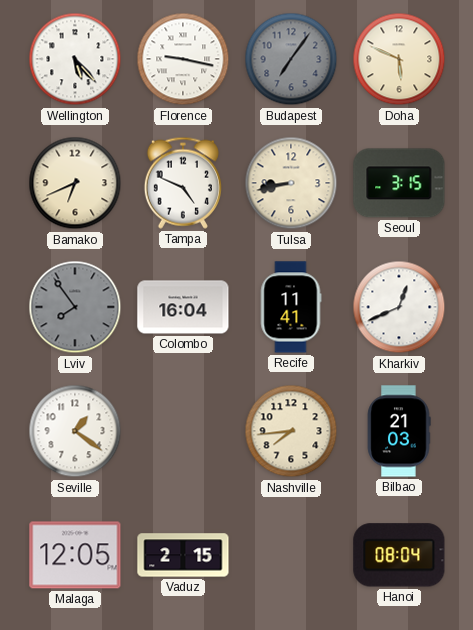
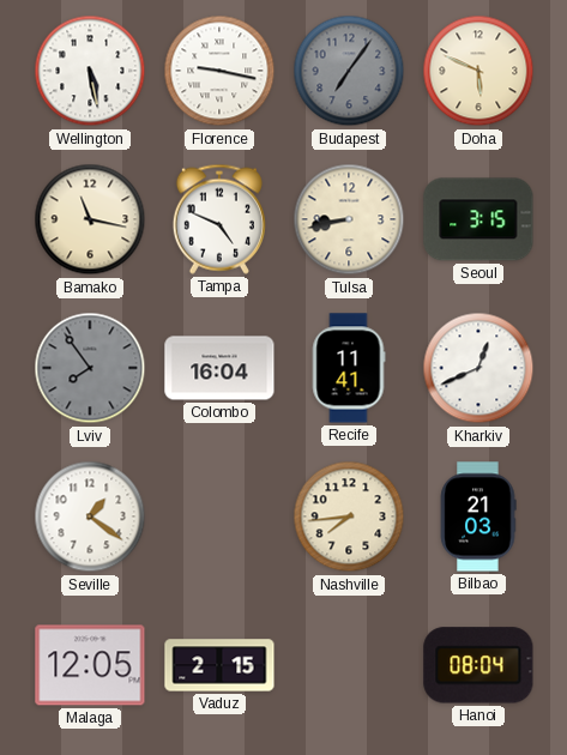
Wellington: 5:23 -> 5:28
Bamako: 6:41 -> 11:17
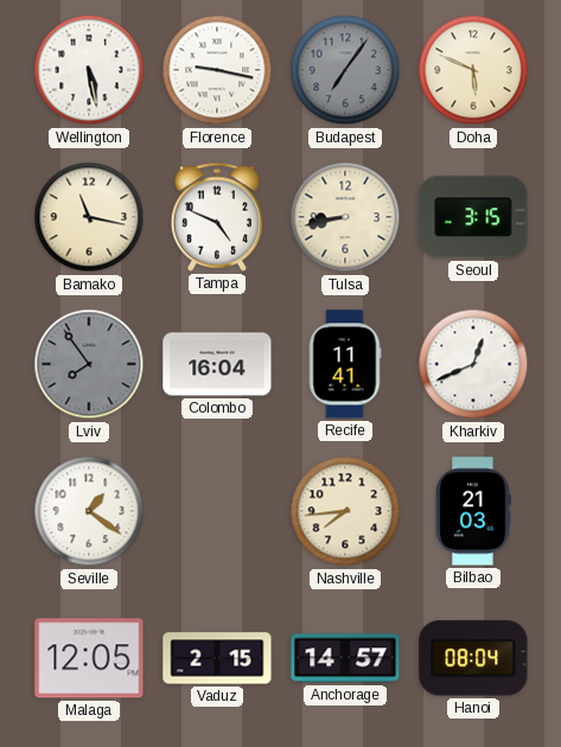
Anchorage: none -> 14:57
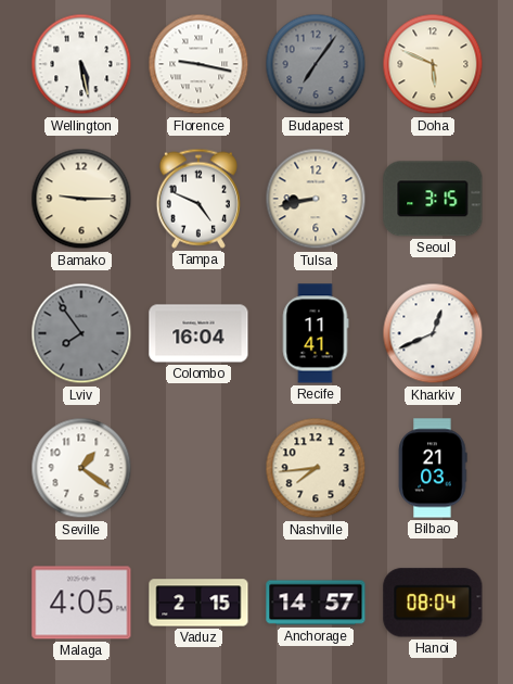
Bamako: 11:17 -> 9:15
Malaga: 12:05 -> 4:05
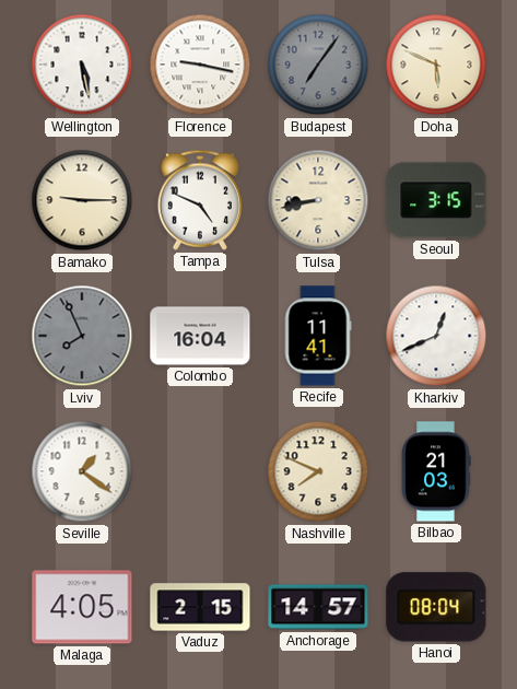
Lviv: 7:54 -> 7:56
Nashville: 7:44 -> 7:49
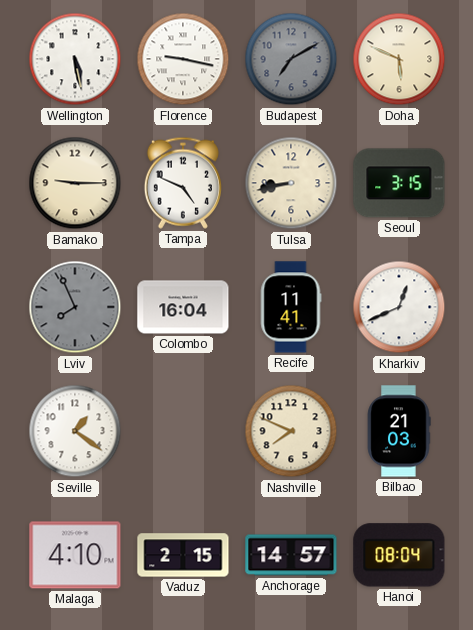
Budapest: 7:06 -> 7:10
Malaga: 4:05 -> 4:10
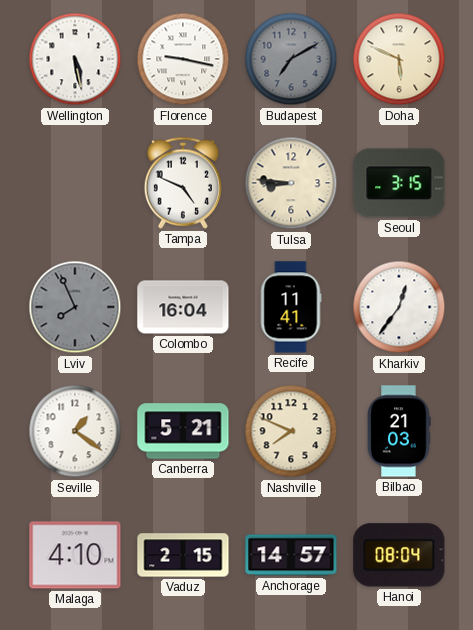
Bamako: 9:15 -> none
Tulsa: 8:43 -> 8:46
Kharkiv: 12:41 -> 12:36
Canberra: none -> 5:21
